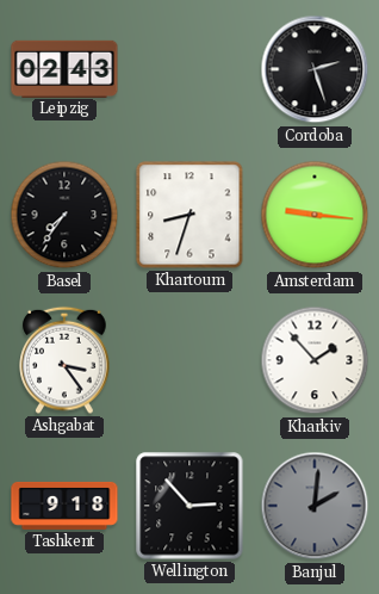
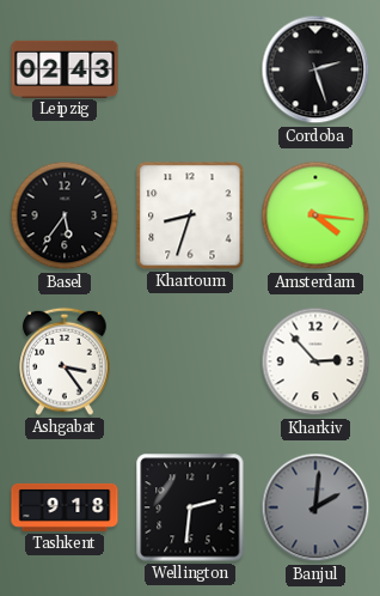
Basel: 7:36 -> 5:36
Amsterdam: 9:16 -> 4:16
Kharkiv: 1:53 -> 2:53
Wellington: 2:53 -> 2:31
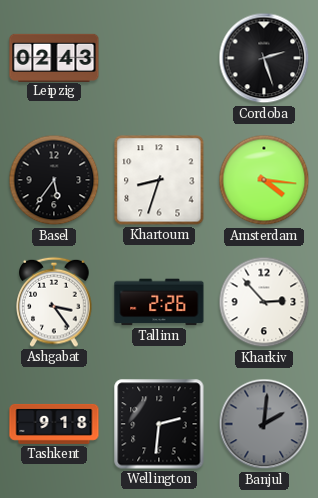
Tallinn: none -> 2:26
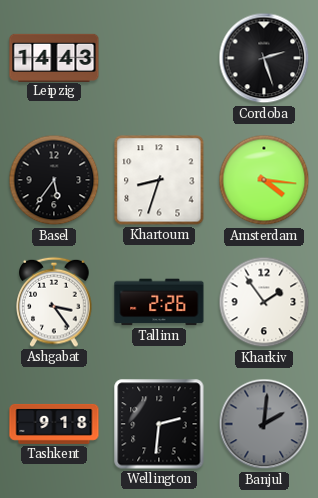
Leipzig: 02:43 -> 14:43
Kharkiv: 2:53 -> 1:54
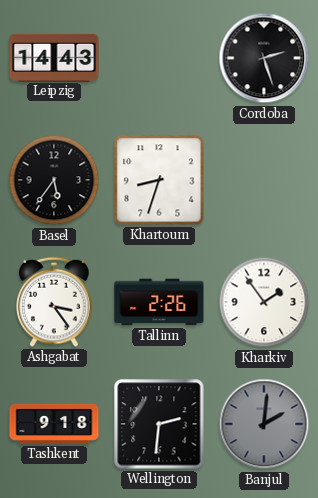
Amsterdam: 4:16 -> none
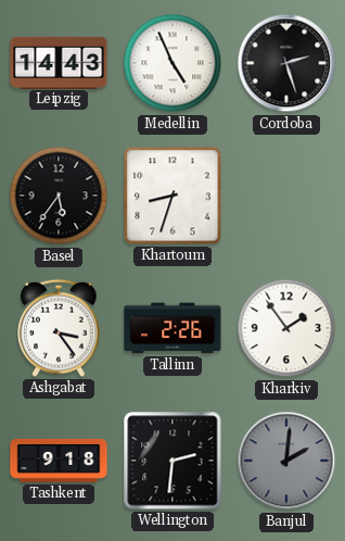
Medellin: none -> 4:56
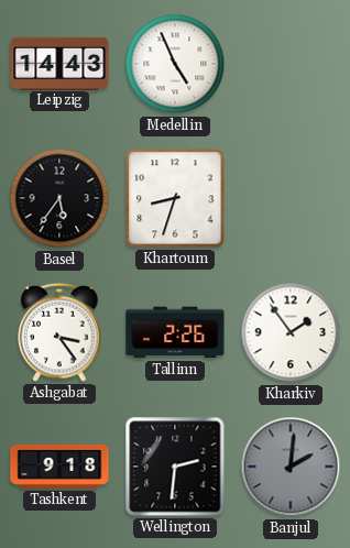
Cordoba: 2:27 -> none
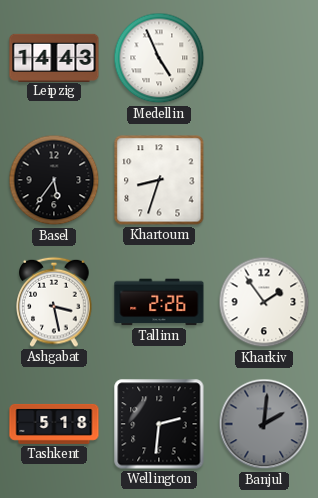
Ashgabat: 3:24 -> 3:28
Tashkent: 9:18 -> 5:18
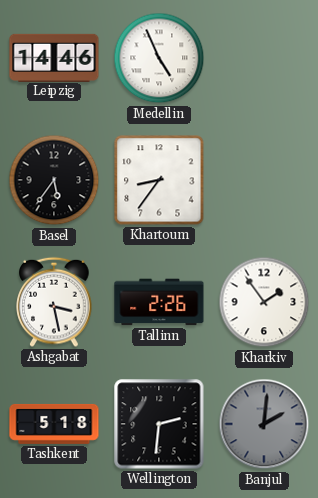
Leipzig: 14:43 -> 14:46
Khartoum: 8:33 -> 8:36
